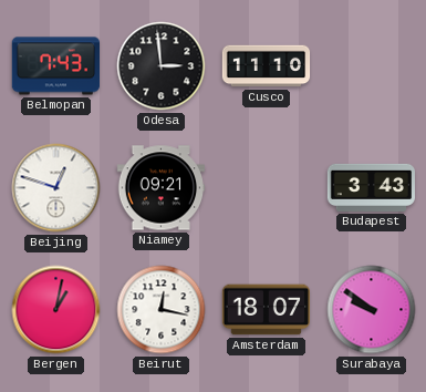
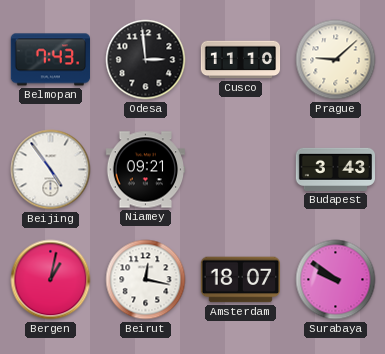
Prague: none -> 9:08
Beijing: 12:48 -> 4:54
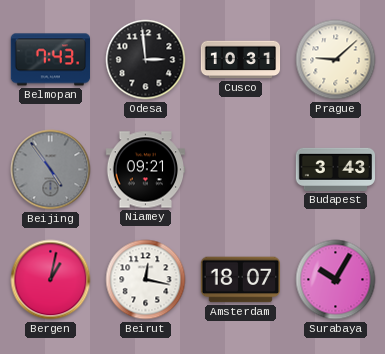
Cusco: 11:10 -> 10:31
Beijing dial: white -> grey
Surabaya: 9:51 -> 10:05
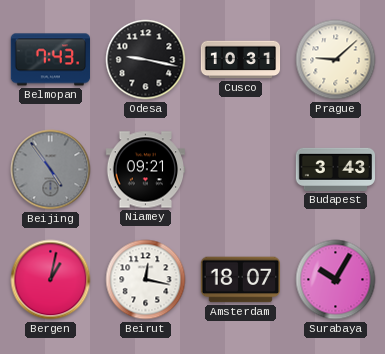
Odesa: 2:59 -> 9:17
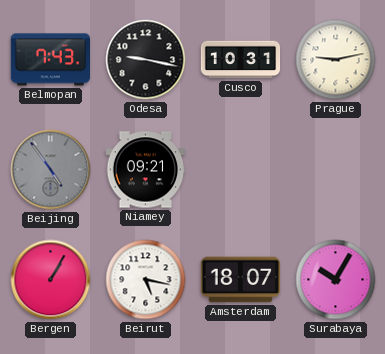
Prague: 9:08 -> 9:13
Budapest: 3:43 -> none
Bergen: 1:02 -> 1:05
Beirut: 12:17 -> 5:17
